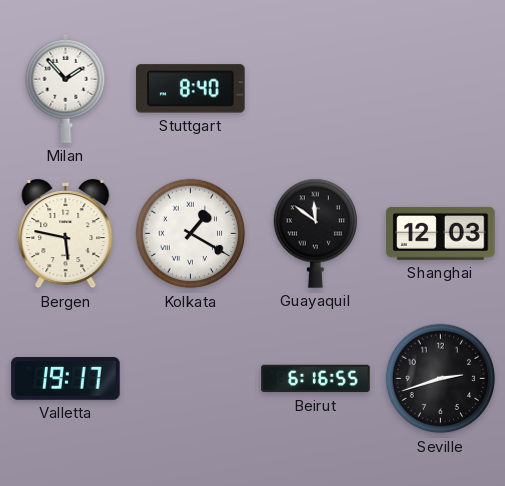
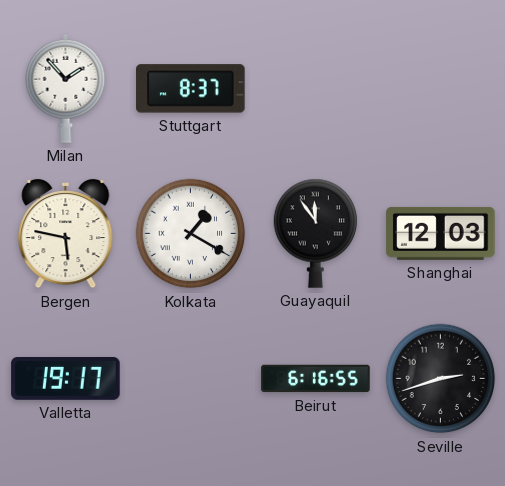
Stuttgart: 8:40 -> 8:37
Guayaquil: 11:51 -> 11:54
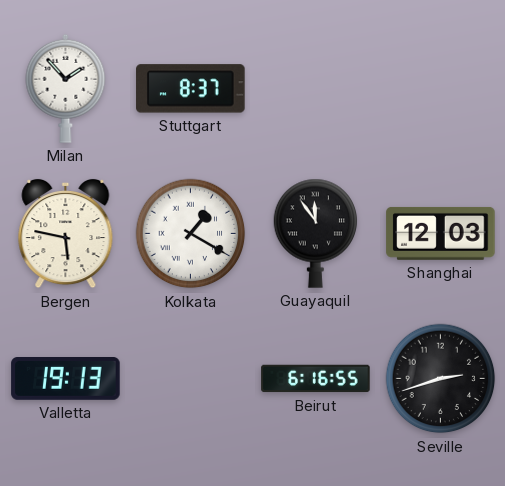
Valletta: 19:17 -> 19:13
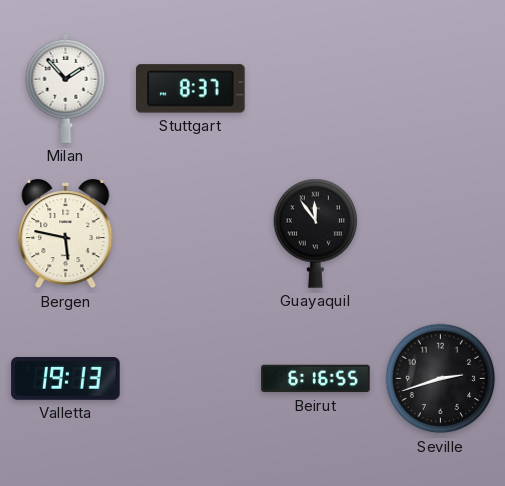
Kolkata: 1:20 -> none
Shanghai: 12:03 -> none
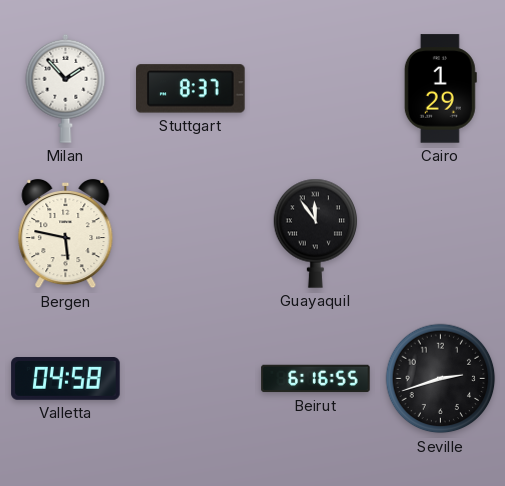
Cairo: none -> 1:29
Valletta: 19:13 -> 04:58
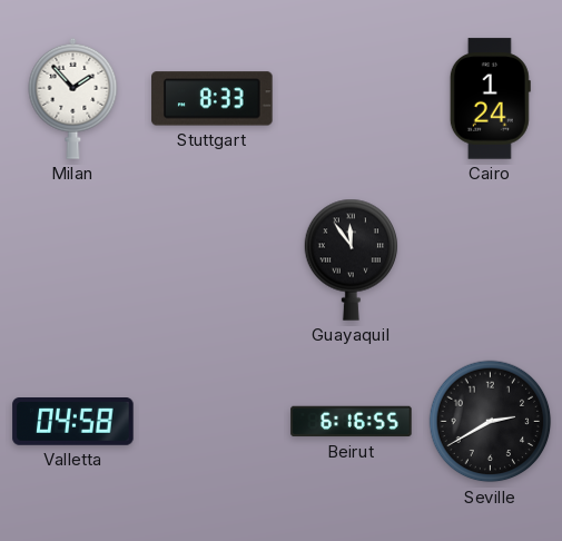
Stuttgart: 8:37 -> 8:33
Cairo: 1:29 -> 1:24
Bergen: 5:47 -> none
Seville: 2:42 -> 2:40
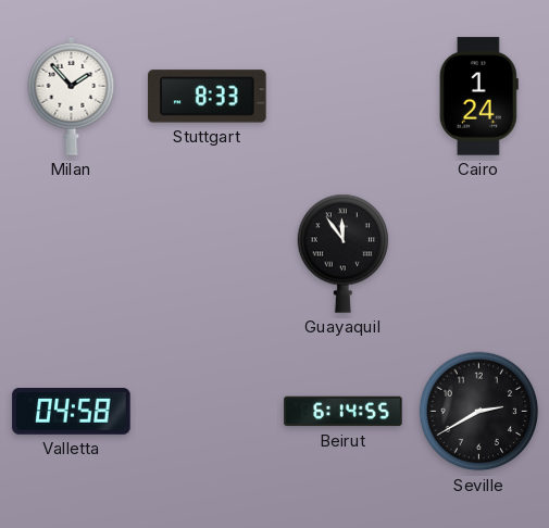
Beirut: 6:16 -> 6:14
